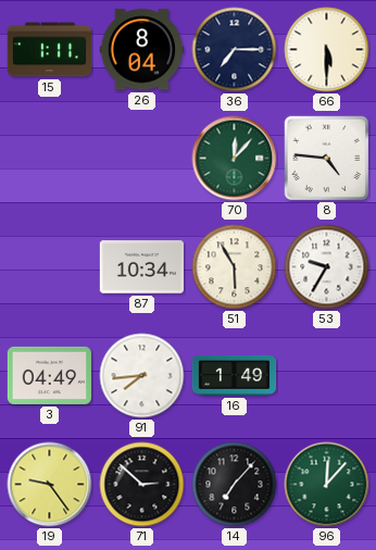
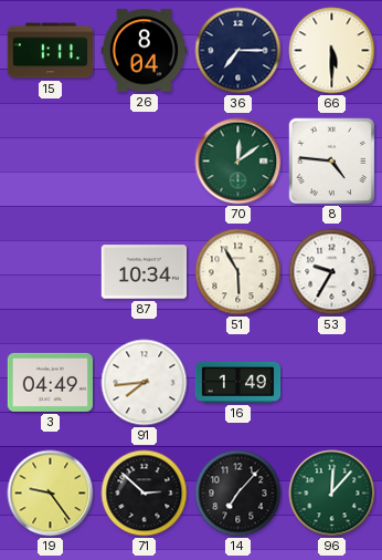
70: 12:07 -> 12:09
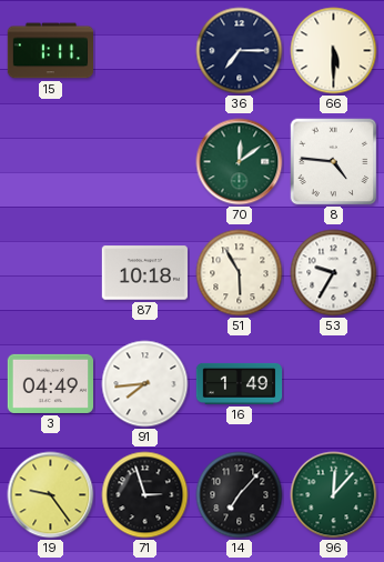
26: 8:04 -> none
87: 10:34 -> 10:18
71: 2:52 -> 2:57
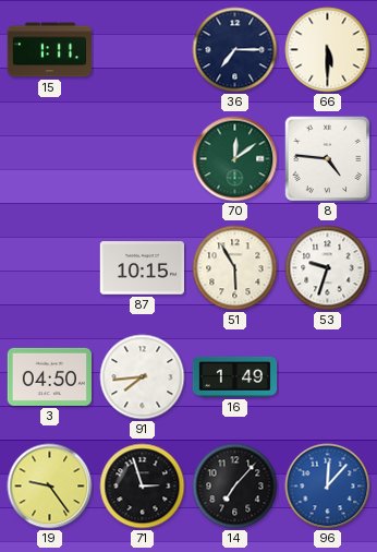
87: 10:18 -> 10:15
53: 9:35 -> 9:33
3: 04:49 -> 04:50
96 dial: green -> blue
